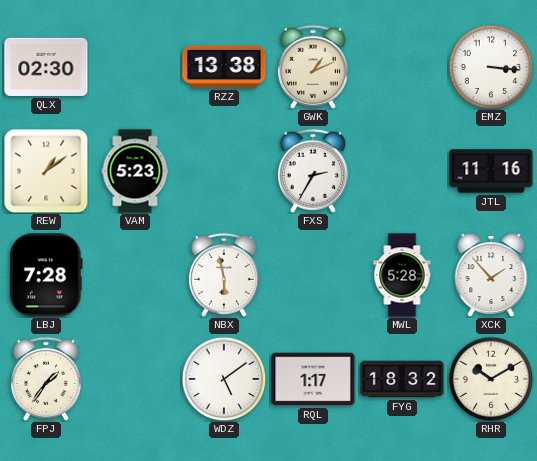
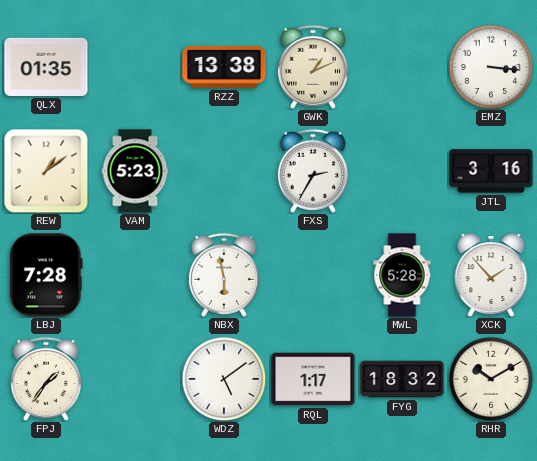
QLX: 02:30 -> 01:35
JTL: 11:16 -> 3:16
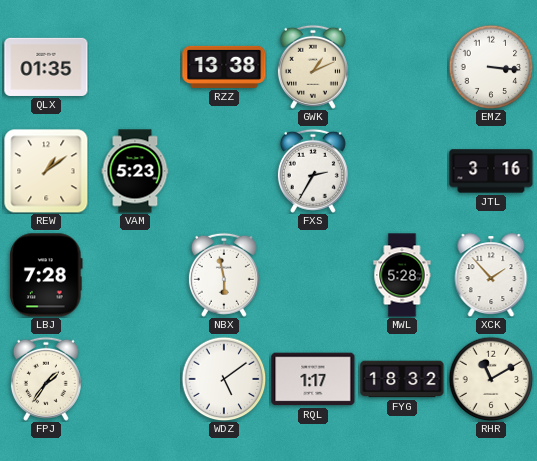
RHR: 10:10 -> 11:10
